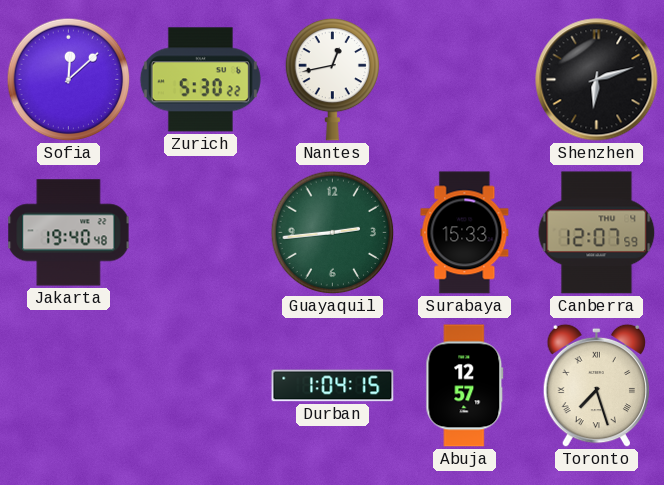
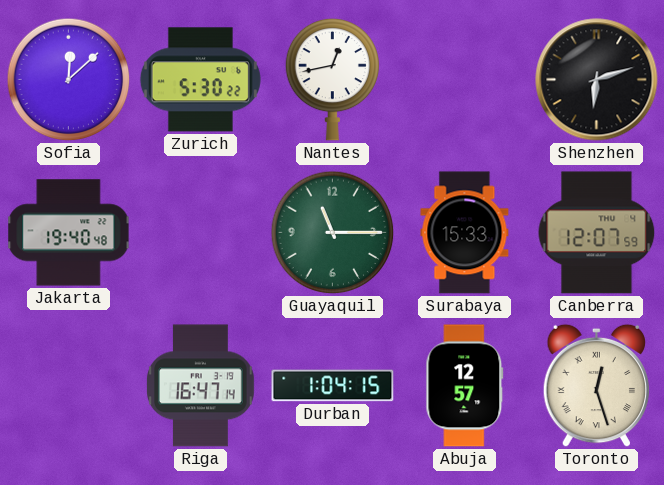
Guayaquil: 2:44 -> 11:15
Riga: none -> 16:47
Toronto: 7:27 -> 12:27
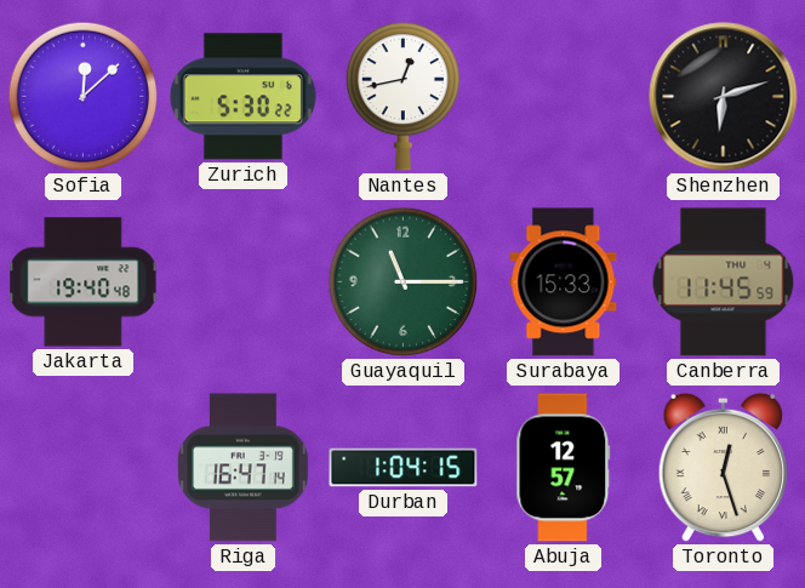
Canberra: 12:07 -> 11:45
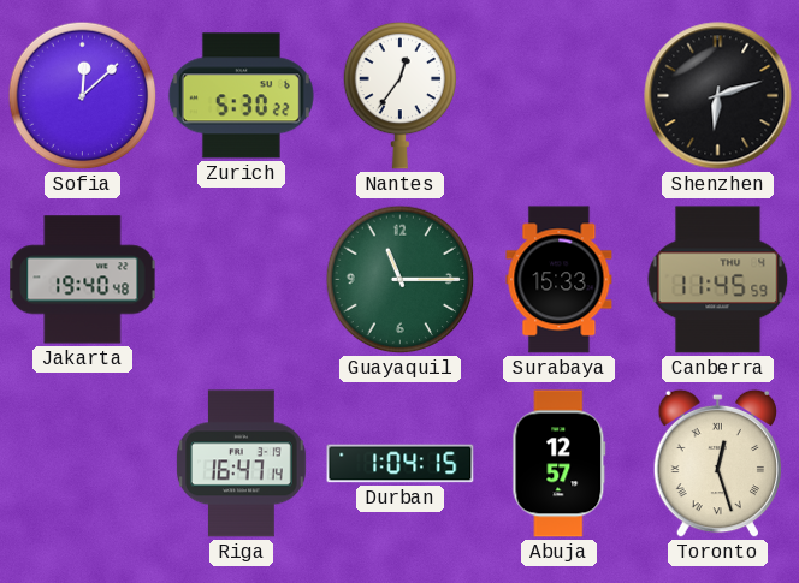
Nantes: 12:43 -> 12:36
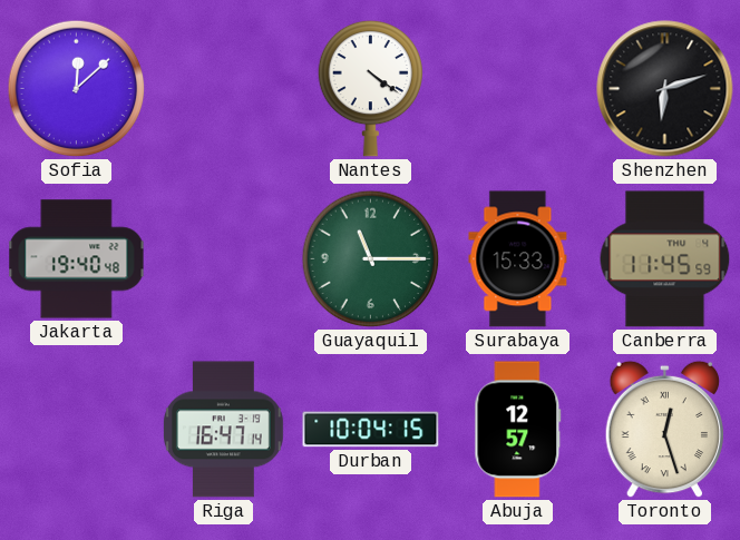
Zurich: 5:30 -> none
Nantes: 12:36 -> 4:21
Durban: 1:04 -> 10:04
